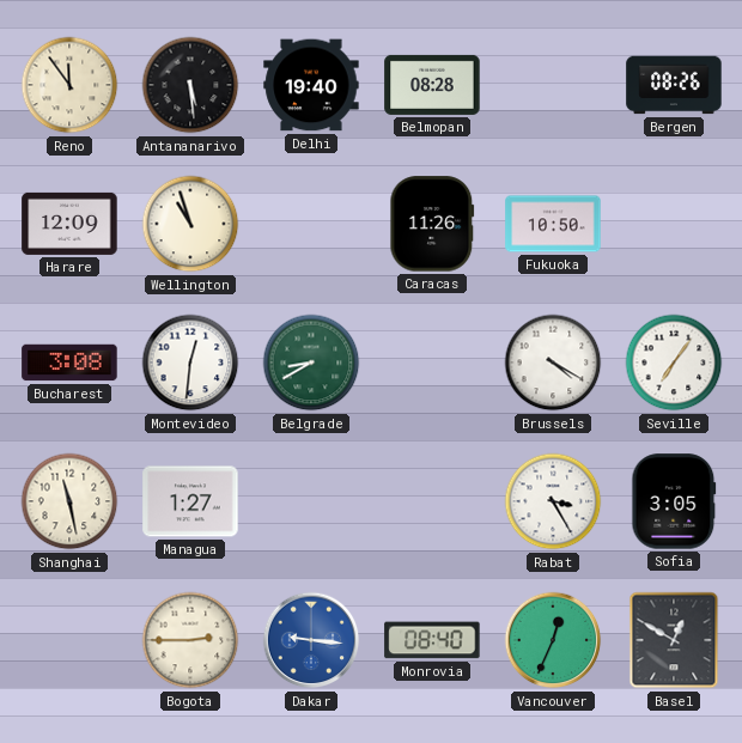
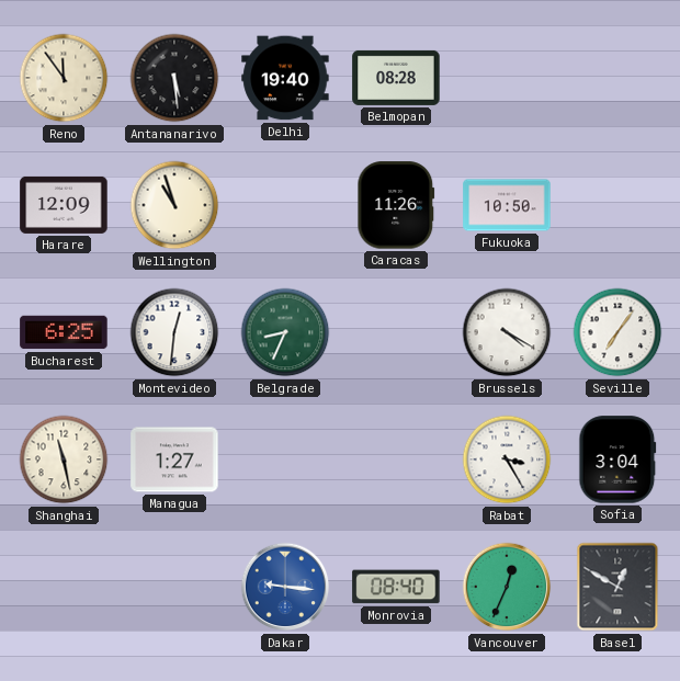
Bergen: 08:26 -> none
Bucharest: 3:08 -> 6:25
Belgrade: 8:40 -> 8:34
Sofia: 3:05 -> 3:04
Bogota: 2:45 -> none
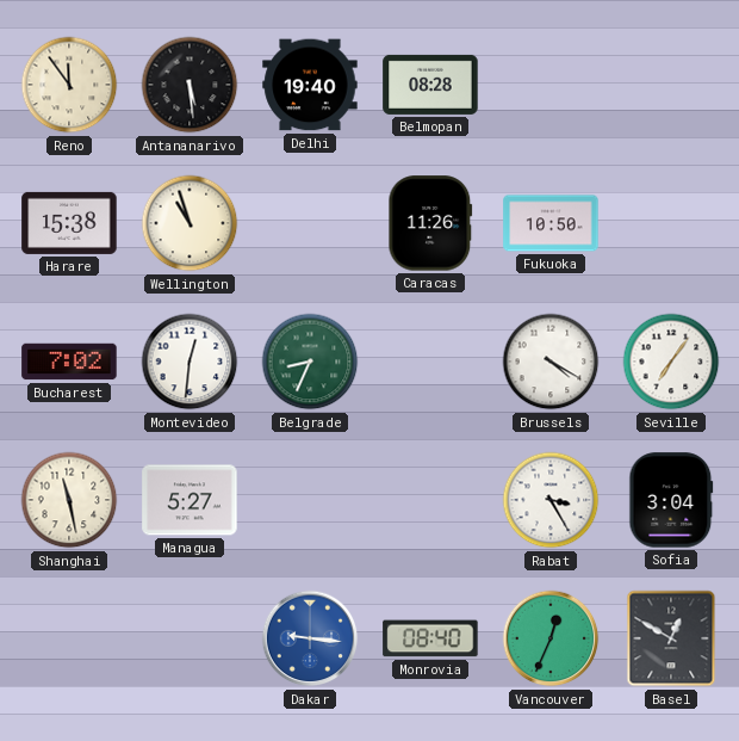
Harare: 12:09 -> 15:38
Bucharest: 6:25 -> 7:02
Managua: 1:27 -> 5:27
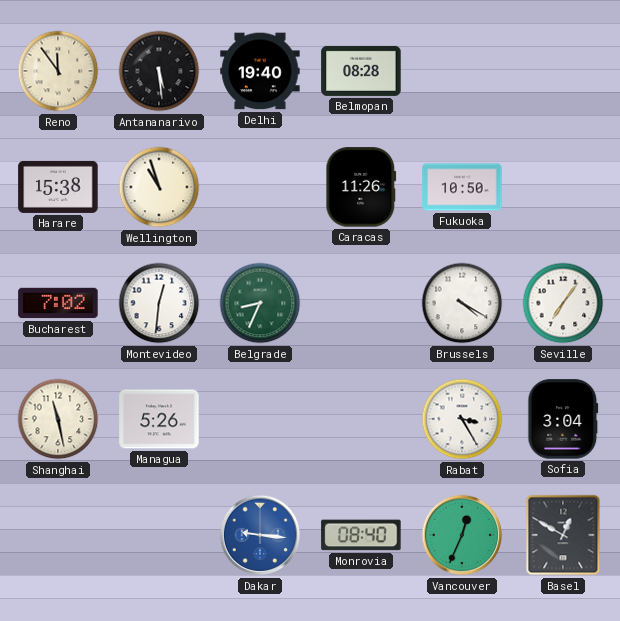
Managua: 5:27 -> 5:26
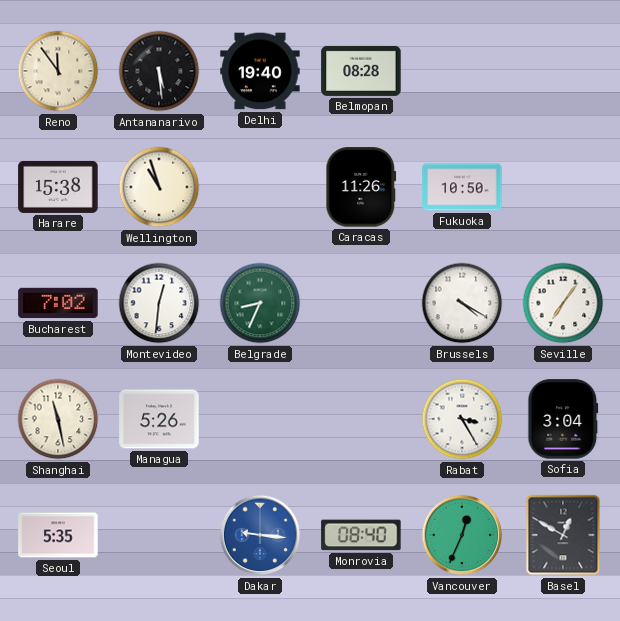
Seoul: none -> 5:35
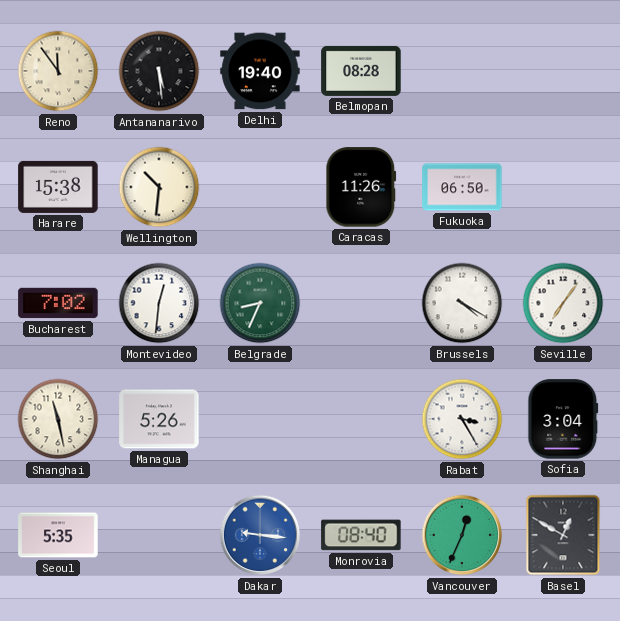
Wellington: 10:57 -> 10:31
Fukuoka: 10:50 -> 06:50
